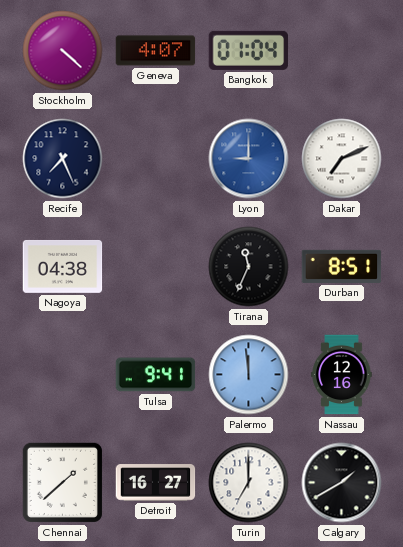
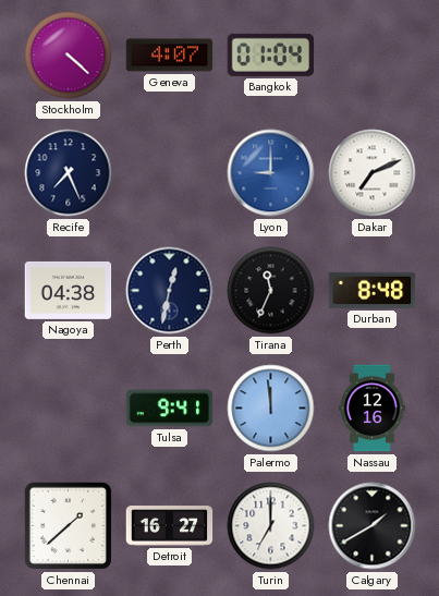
Perth: none -> 12:32
Durban: 8:51 -> 8:48
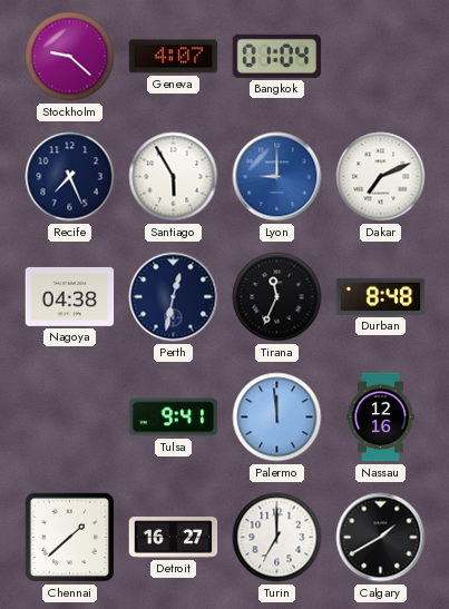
Stockholm: 4:22 -> 9:22
Santiago: none -> 5:55
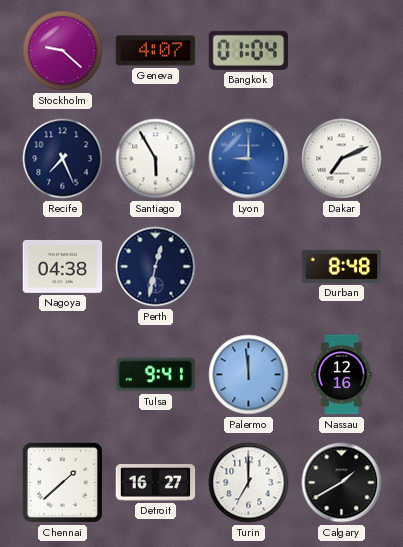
Tirana: 11:34 -> none
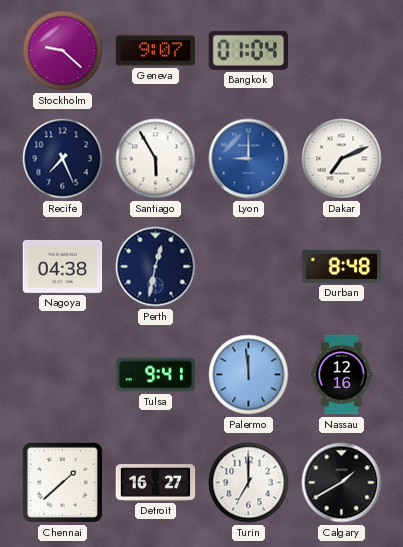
Geneva: 4:07 -> 9:07
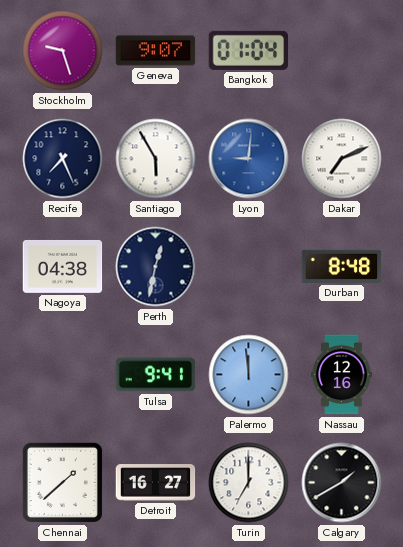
Stockholm: 9:22 -> 9:27
Lyon: 9:00 -> 9:01
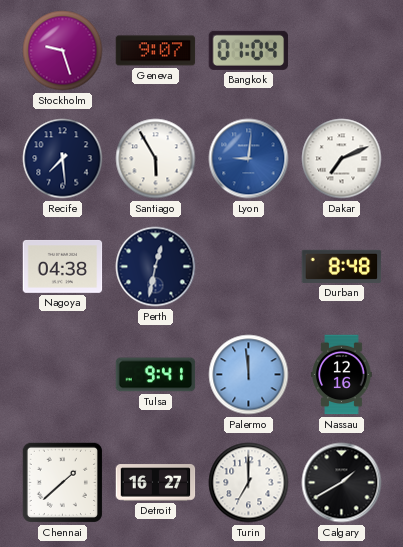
Recife: 7:26 -> 7:29
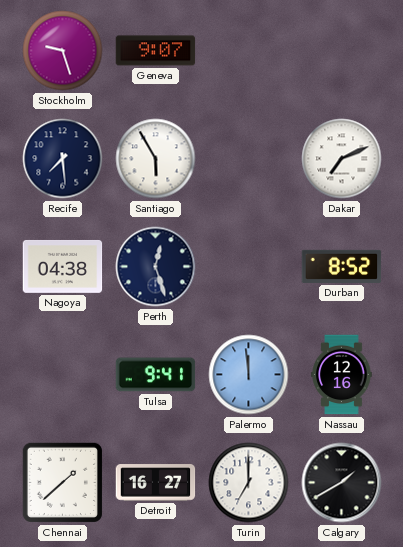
Bangkok: 01:04 -> none
Lyon: 9:01 -> none
Perth: 12:32 -> 12:27
Durban: 8:48 -> 8:52
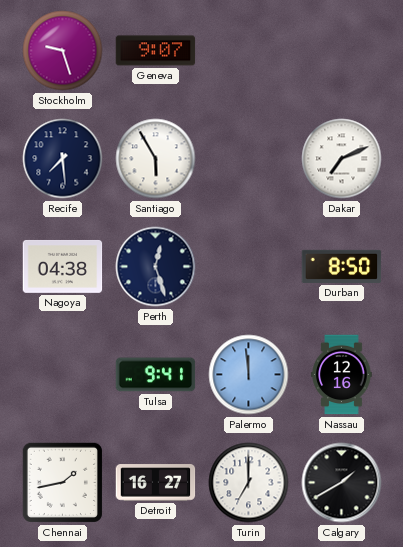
Durban: 8:52 -> 8:50
Chennai: 1:38 -> 1:43
